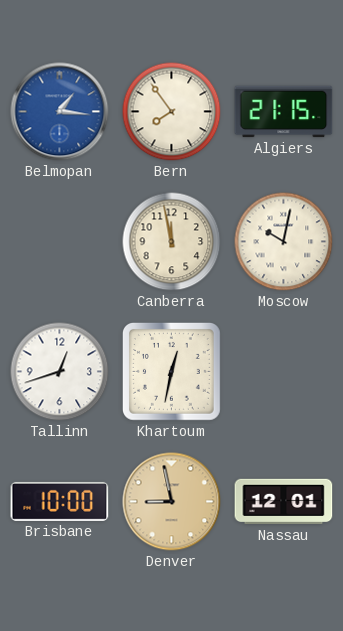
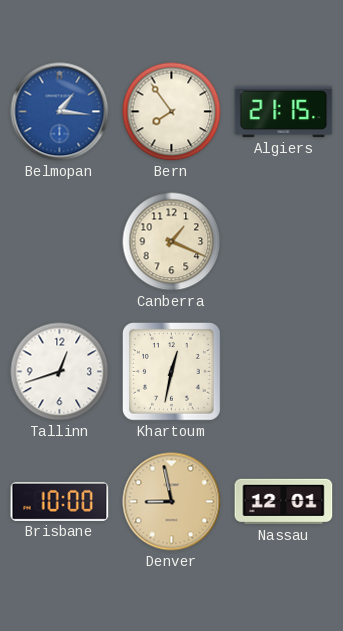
Canberra: 11:58 -> 1:19
Moscow: 10:02 -> none
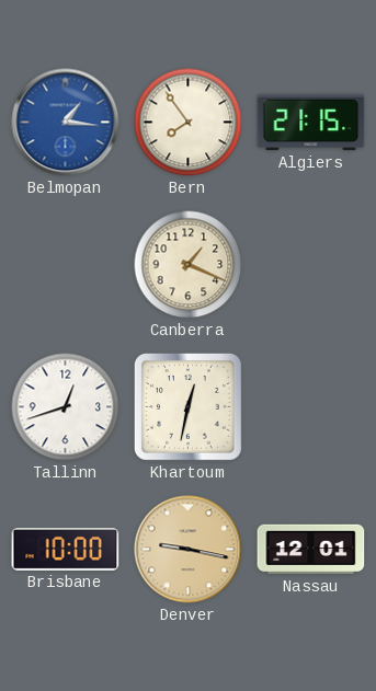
Denver: 8:58 -> 9:17
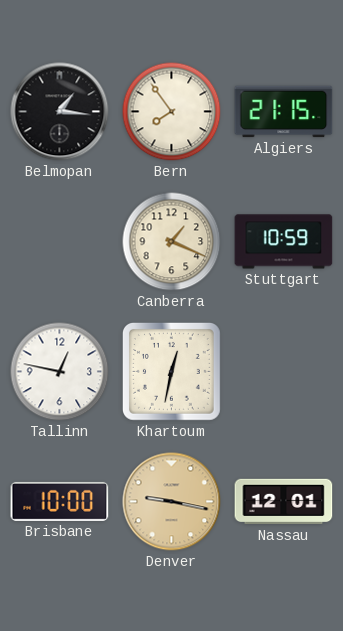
Belmopan dial: blue -> black
Stuttgart: none -> 10:59
Tallinn: 12:42 -> 12:47
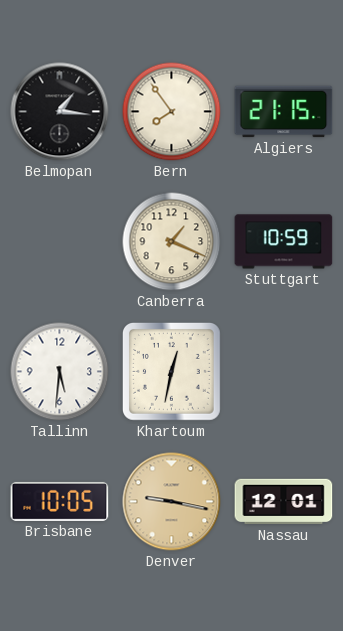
Tallinn: 12:47 -> 5:31
Brisbane: 10:00 -> 10:05
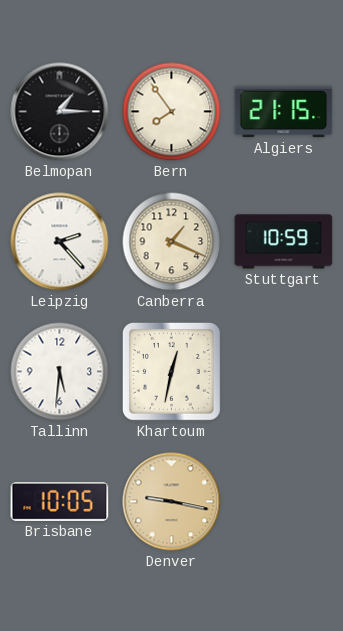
Belmopan: 1:16 -> 1:15
Leipzig: none -> 2:23
Nassau: 12:01 -> none
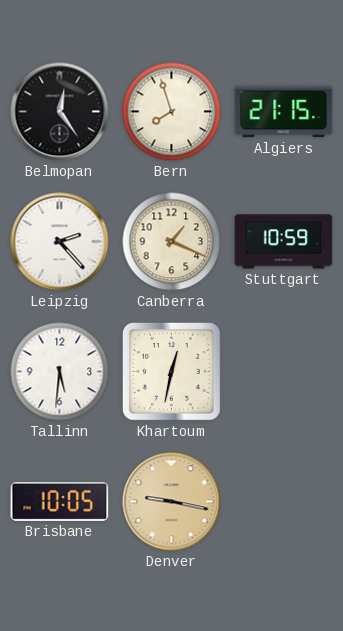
Belmopan: 1:15 -> 12:24
Bern: 7:54 -> 7:57
